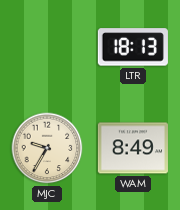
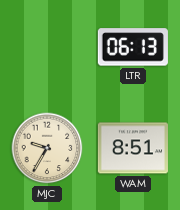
LTR: 18:13 -> 06:13
WAM: 8:49 -> 8:51
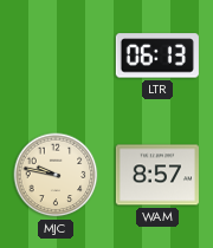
MJC: 9:35 -> 9:47
WAM: 8:51 -> 8:57
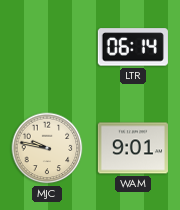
LTR: 06:13 -> 06:14
WAM: 8:57 -> 9:01
